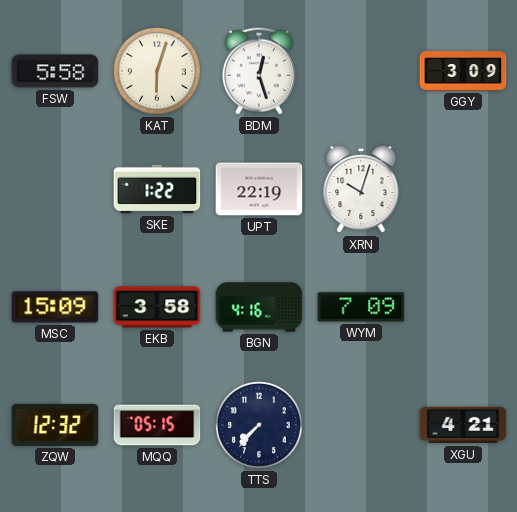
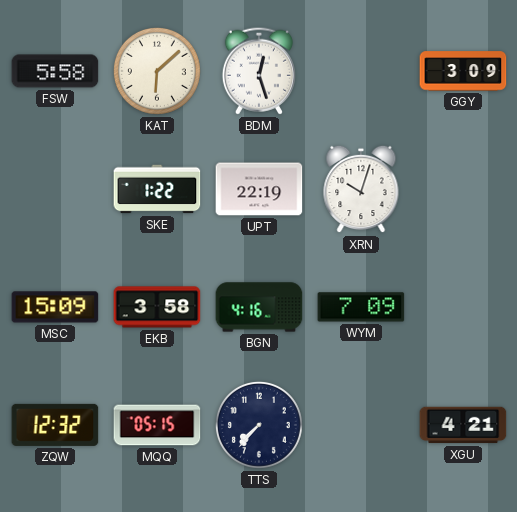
KAT: 6:03 -> 6:08
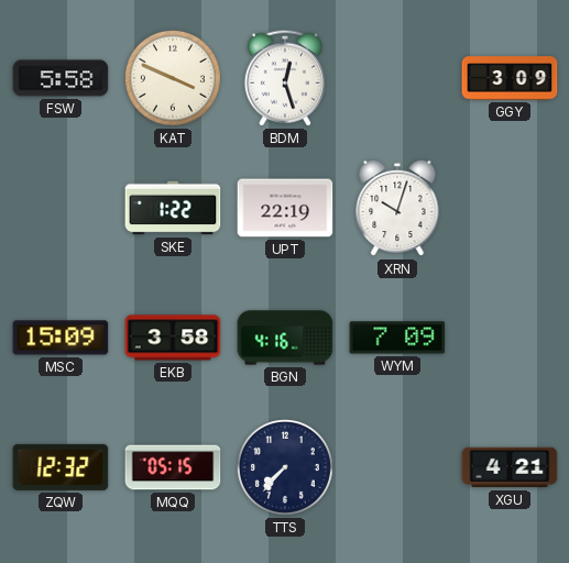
KAT: 6:08 -> 3:49
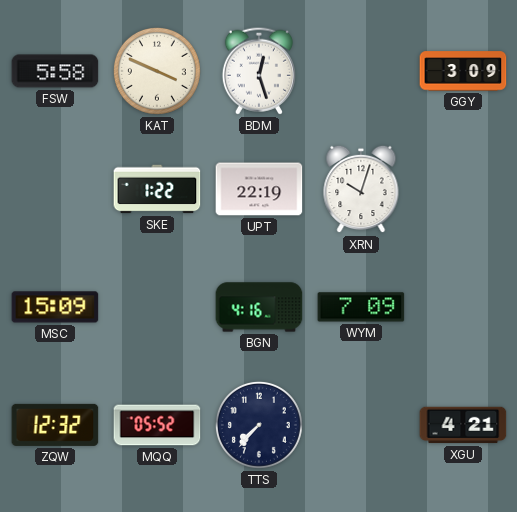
EKB: 3:58 -> none
MQQ: 05:15 -> 05:52
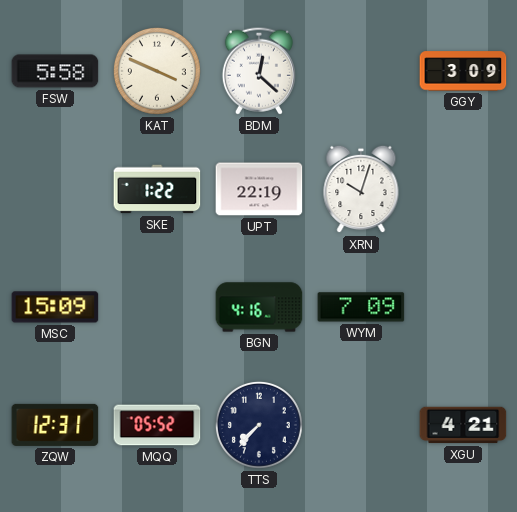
BDM: 12:27 -> 12:22
ZQW: 12:32 -> 12:31
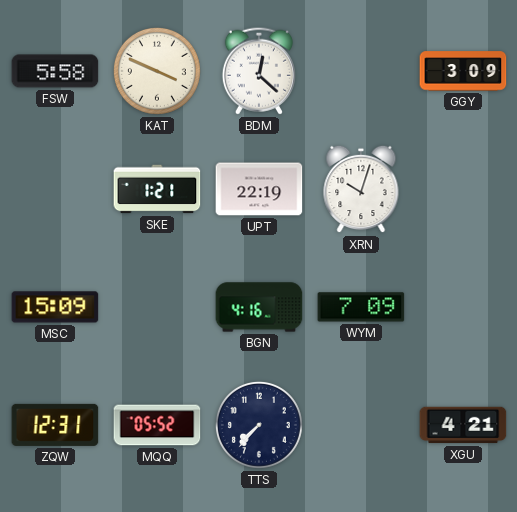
SKE: 1:22 -> 1:21
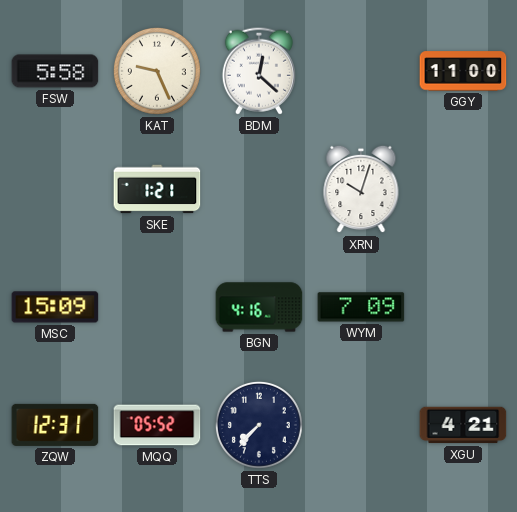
KAT: 3:49 -> 9:26
GGY: 3:09 -> 11:00
UPT: 22:19 -> none
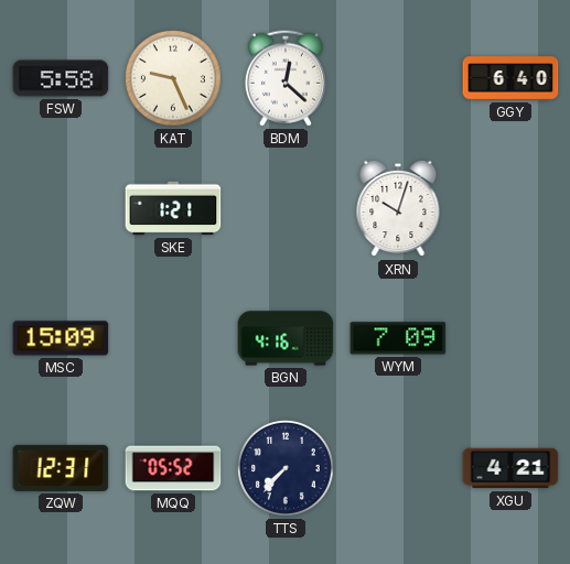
GGY: 11:00 -> 6:40
